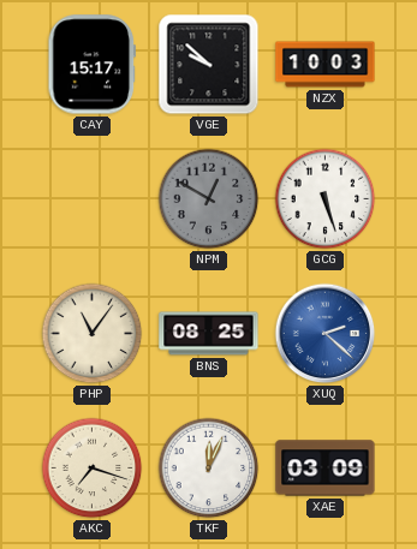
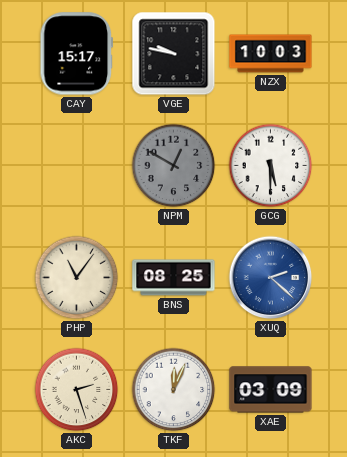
VGE: 9:52 -> 9:47
GCG: 5:27 -> 5:30
AKC: 7:18 -> 2:27
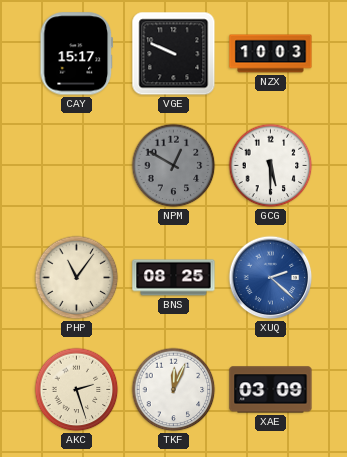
VGE: 9:47 -> 9:49
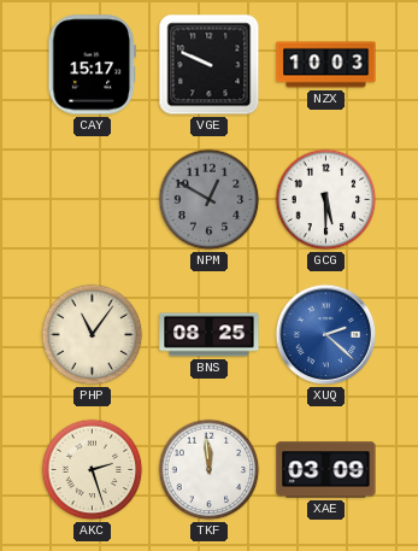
TKF: 12:04 -> 11:59
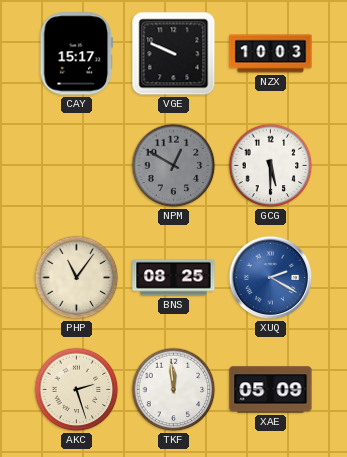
XUQ: 2:22 -> 2:20
XAE: 03:09 -> 05:09
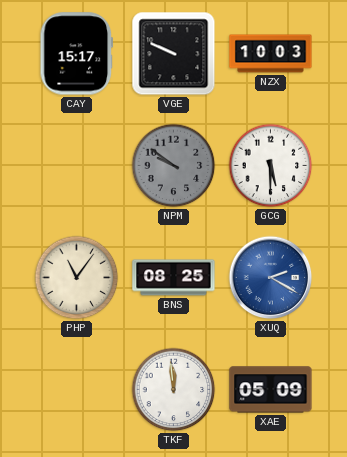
NPM: 12:50 -> 9:51
AKC: 2:27 -> none
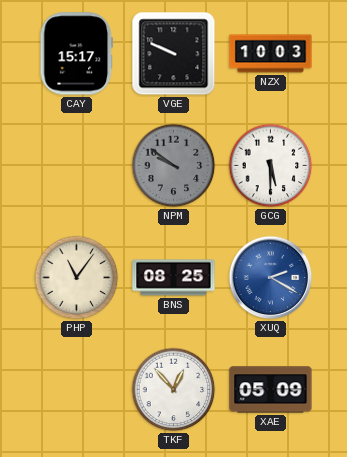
TKF: 11:59 -> 12:53
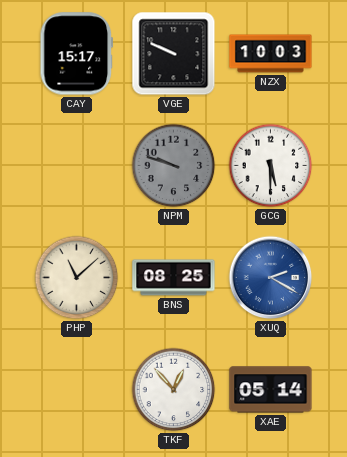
NPM: 9:51 -> 9:48
PHP: 11:06 -> 11:08
XAE: 05:09 -> 05:14
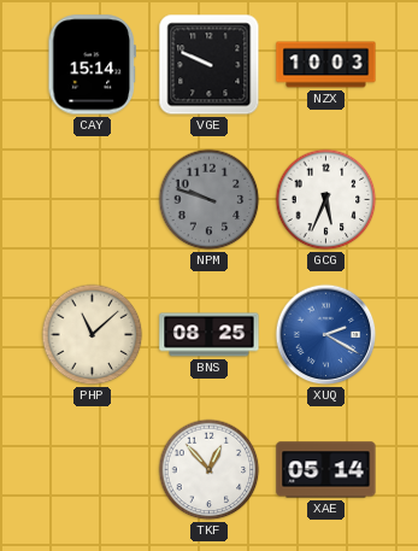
CAY: 15:17 -> 15:14
GCG: 5:30 -> 5:34
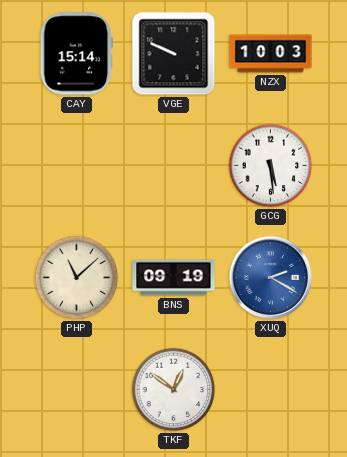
NPM: 9:48 -> none
GCG: 5:34 -> 5:29
BNS: 08:25 -> 09:19
TKF: 12:53 -> 12:51
XAE: 05:14 -> none
